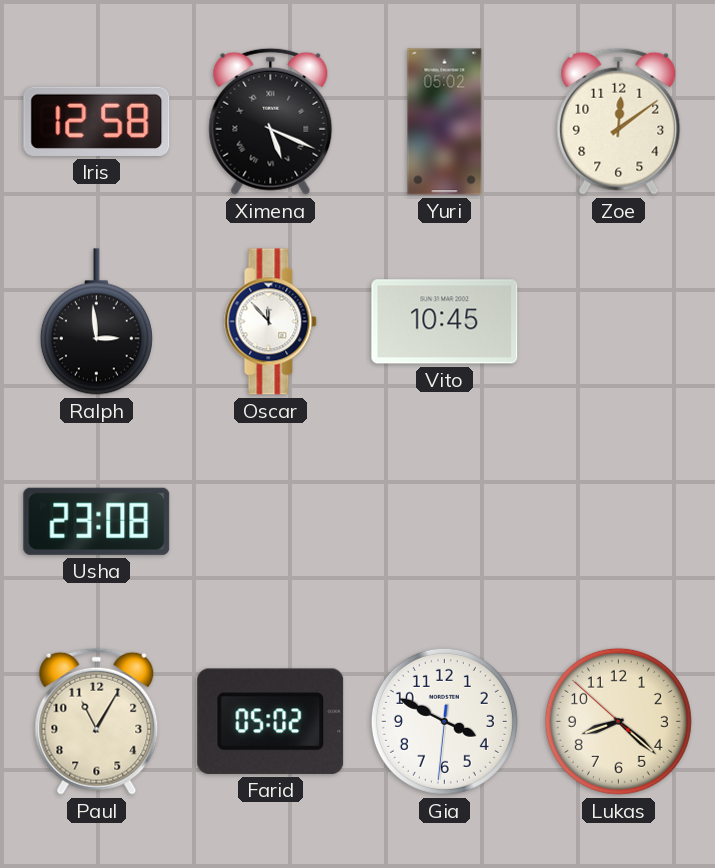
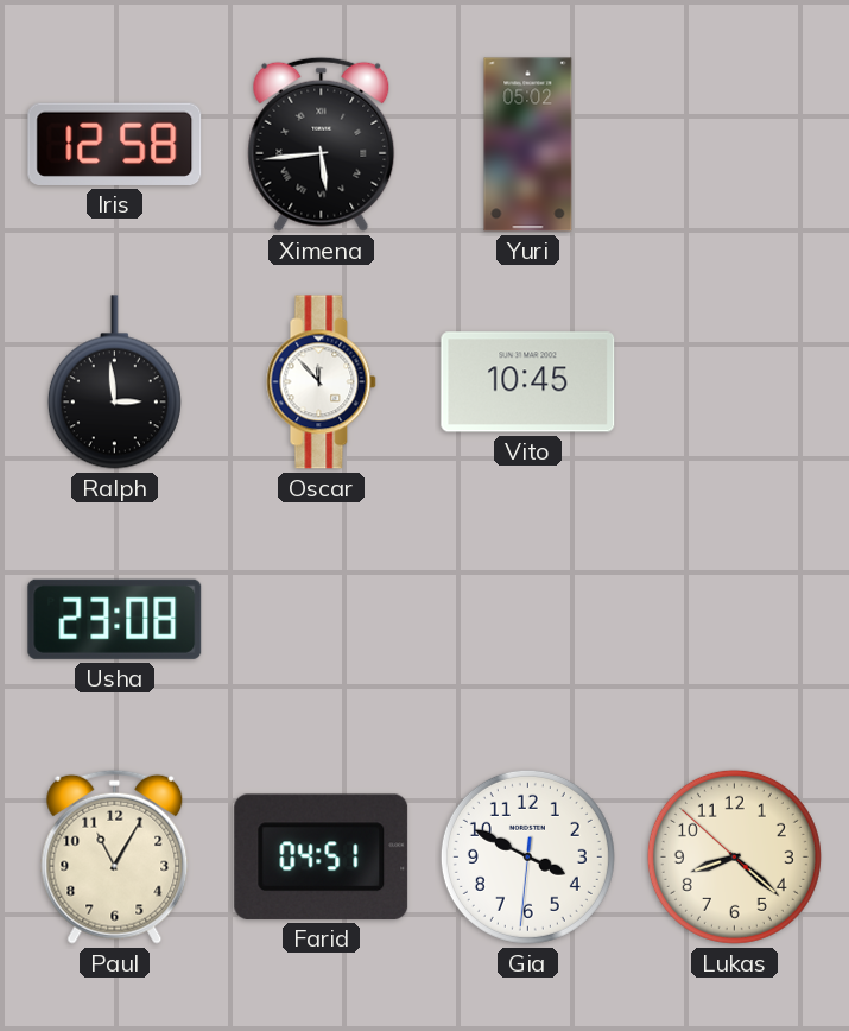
Ximena: 5:19 -> 5:44
Zoe: 12:09 -> none
Farid: 05:02 -> 04:51
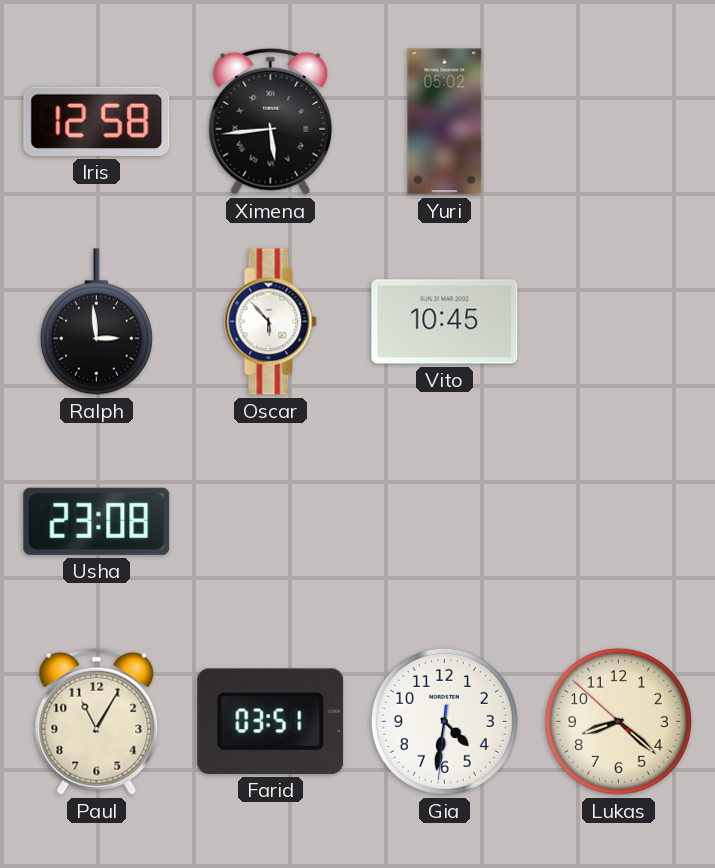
Oscar: 11:53 -> 5:53
Farid: 04:51 -> 03:51
Gia: 3:49 -> 4:31
